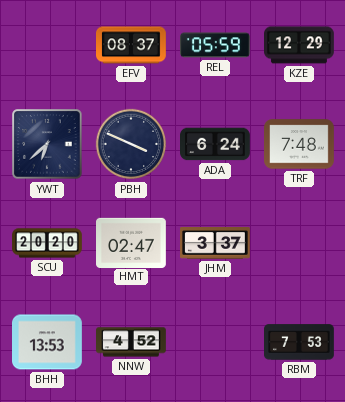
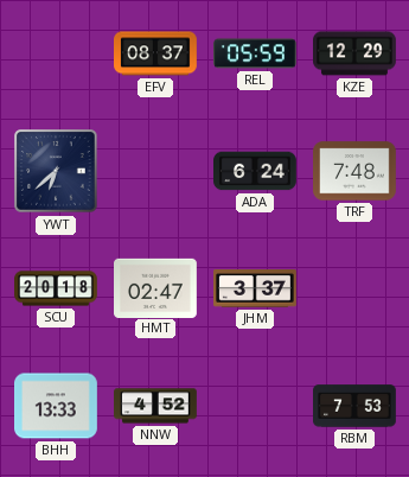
PBH: 3:49 -> none
SCU: 20:20 -> 20:18
BHH: 13:53 -> 13:33
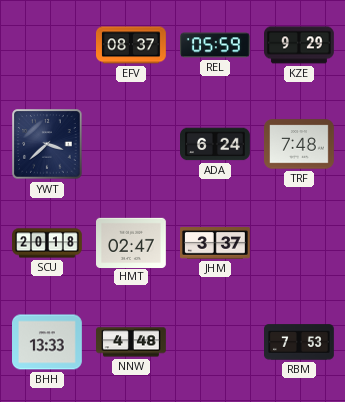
KZE: 12:29 -> 9:29
YWT: 6:38 -> 3:38
NNW: 4:52 -> 4:48
